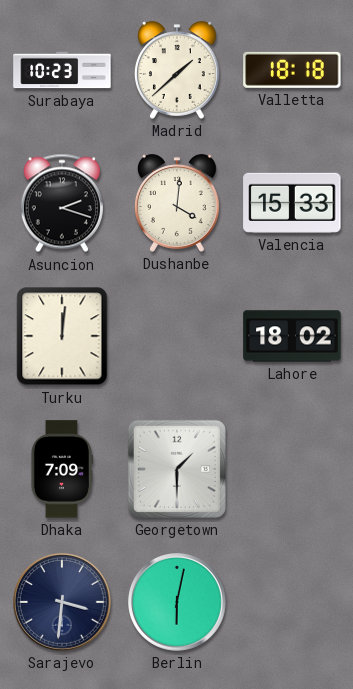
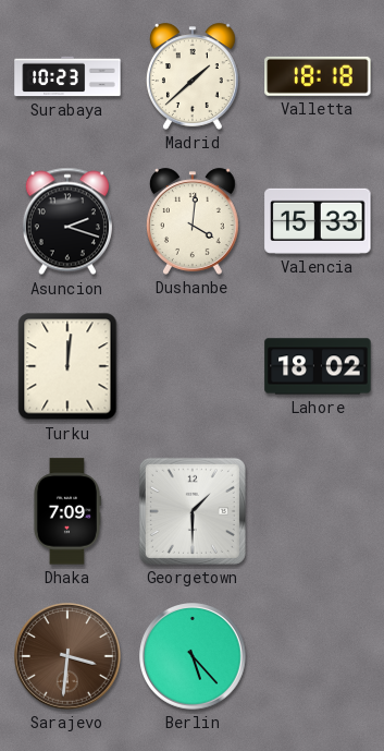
Sarajevo dial: navy -> brown
Berlin: 6:02 -> 5:23
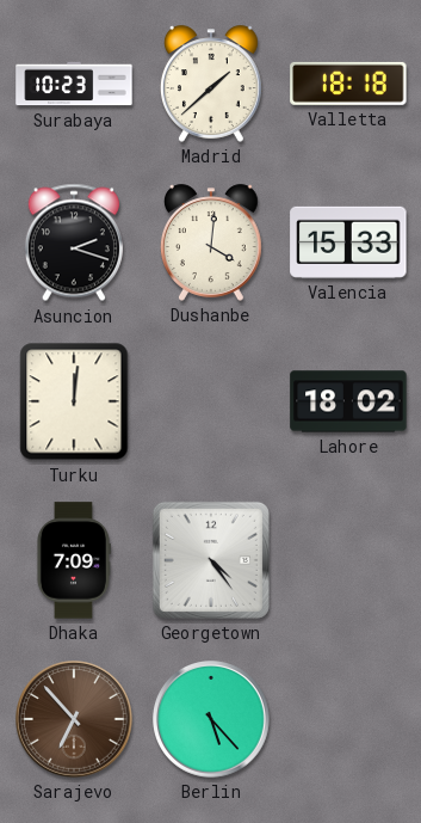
Georgetown: 1:30 -> 4:24
Sarajevo: 3:31 -> 6:53
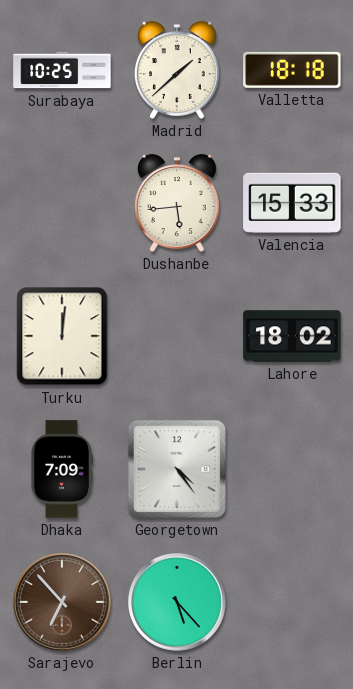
Surabaya: 10:23 -> 10:25
Asuncion: 2:18 -> none
Dushanbe: 4:01 -> 5:44
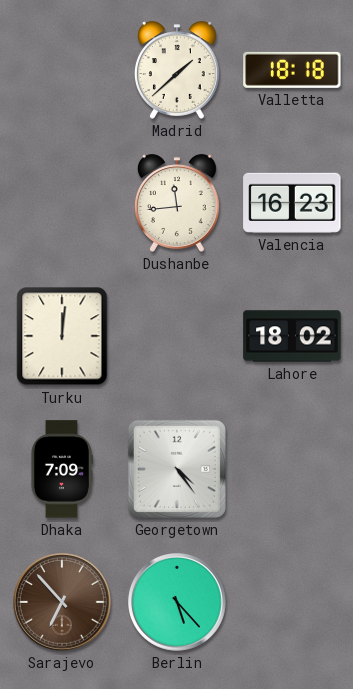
Surabaya: 10:25 -> none
Dushanbe: 5:44 -> 11:44
Valencia: 15:33 -> 16:23
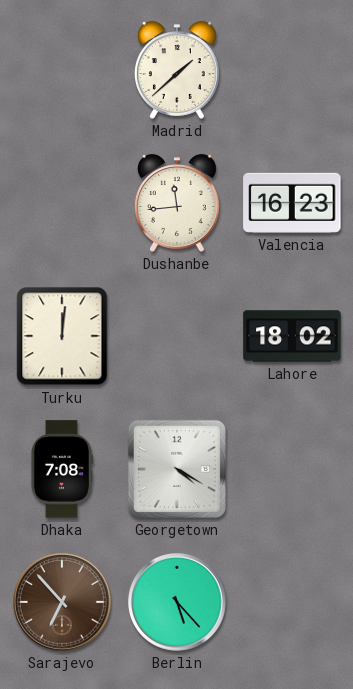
Valletta: 18:18 -> none
Dhaka: 7:09 -> 7:08
Georgetown: 4:24 -> 4:20
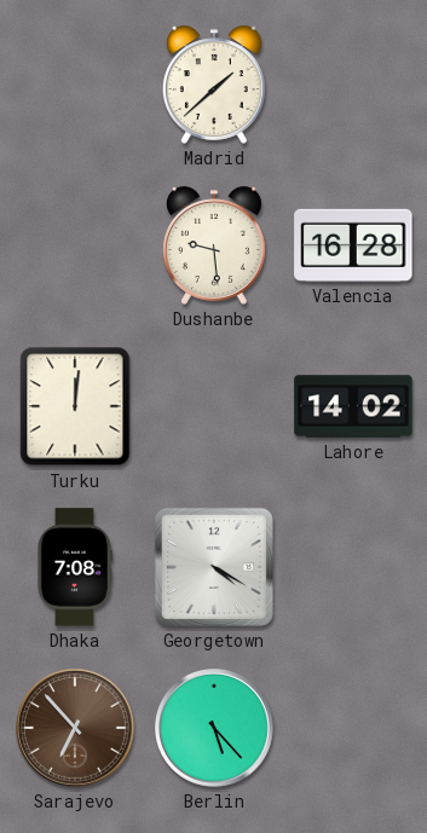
Dushanbe: 11:44 -> 9:29
Valencia: 16:23 -> 16:28
Lahore: 18:02 -> 14:02
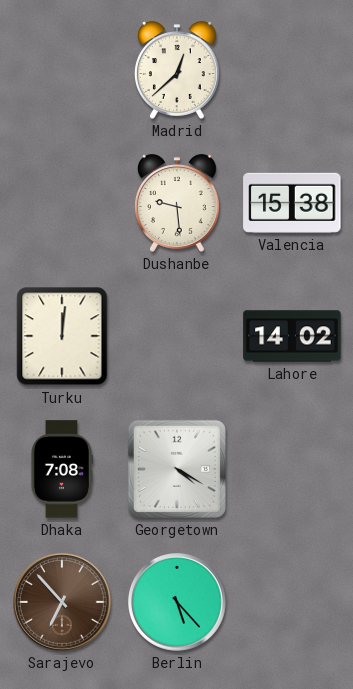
Madrid: 1:38 -> 12:38
Valencia: 16:28 -> 15:38
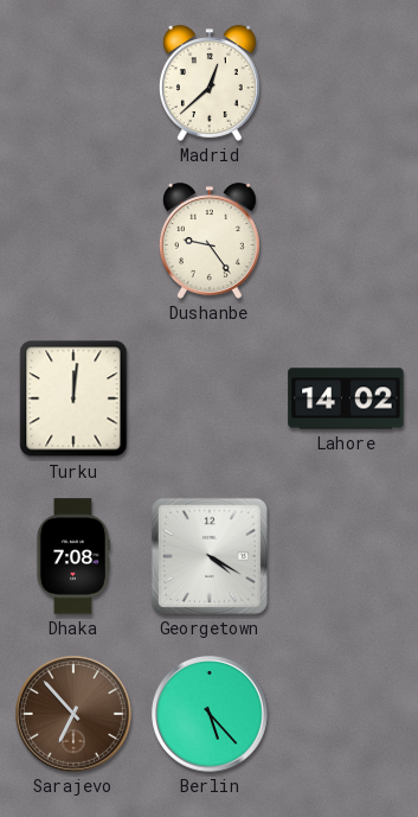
Dushanbe: 9:29 -> 9:24
Valencia: 15:38 -> none
